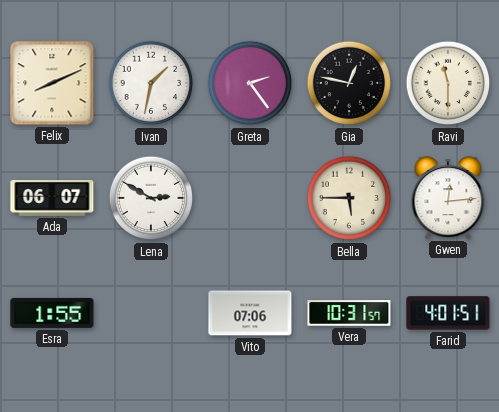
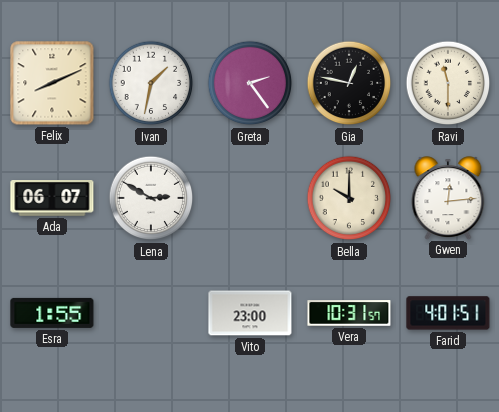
Bella: 5:45 -> 10:00
Vito: 07:06 -> 23:00
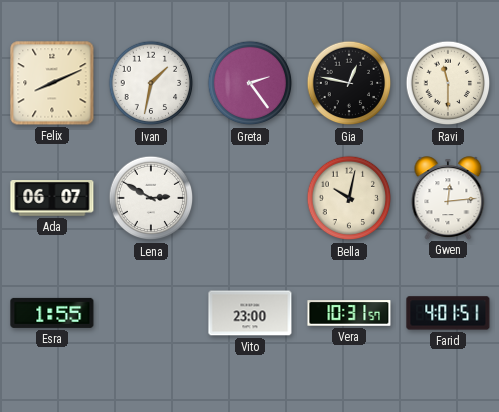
Bella: 10:00 -> 10:02
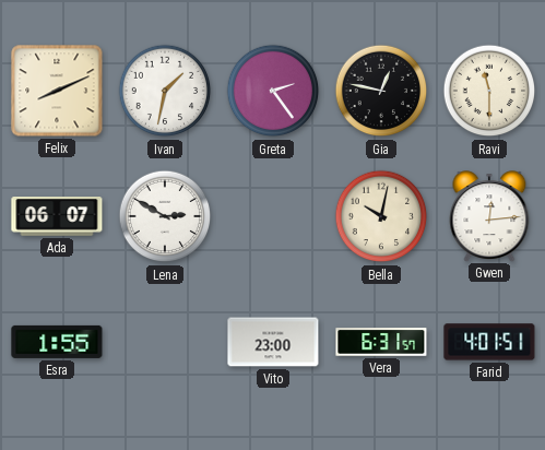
Vera: 10:31 -> 6:31
